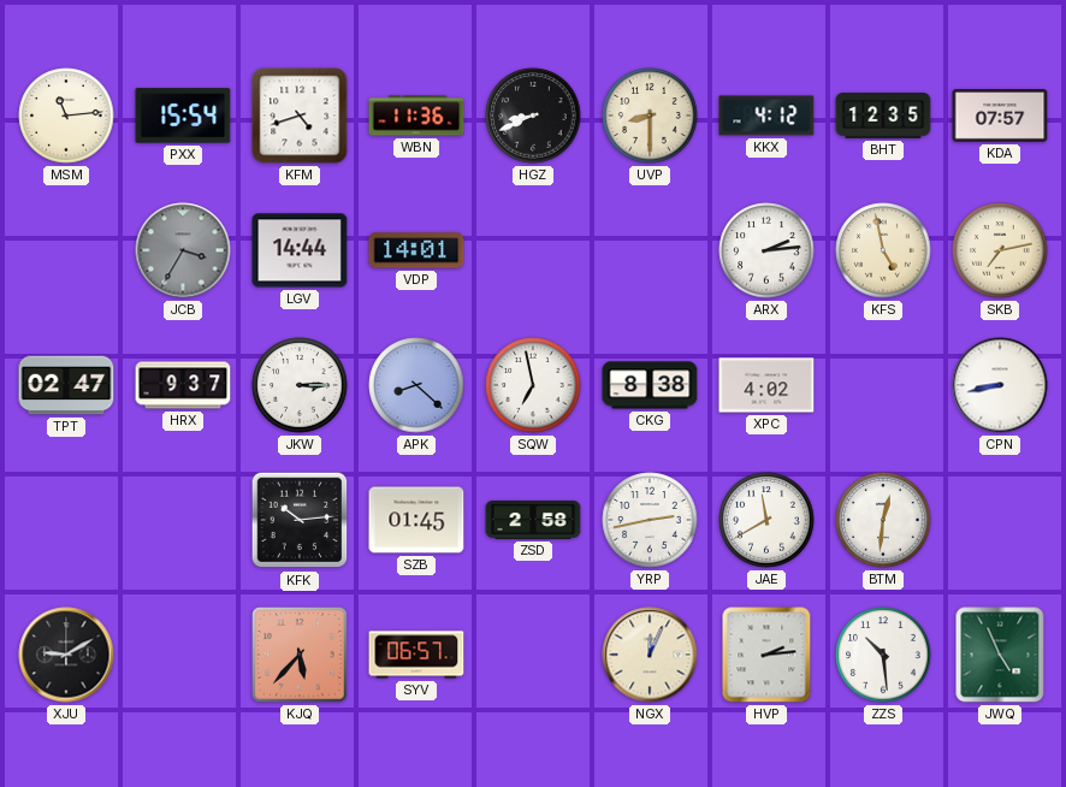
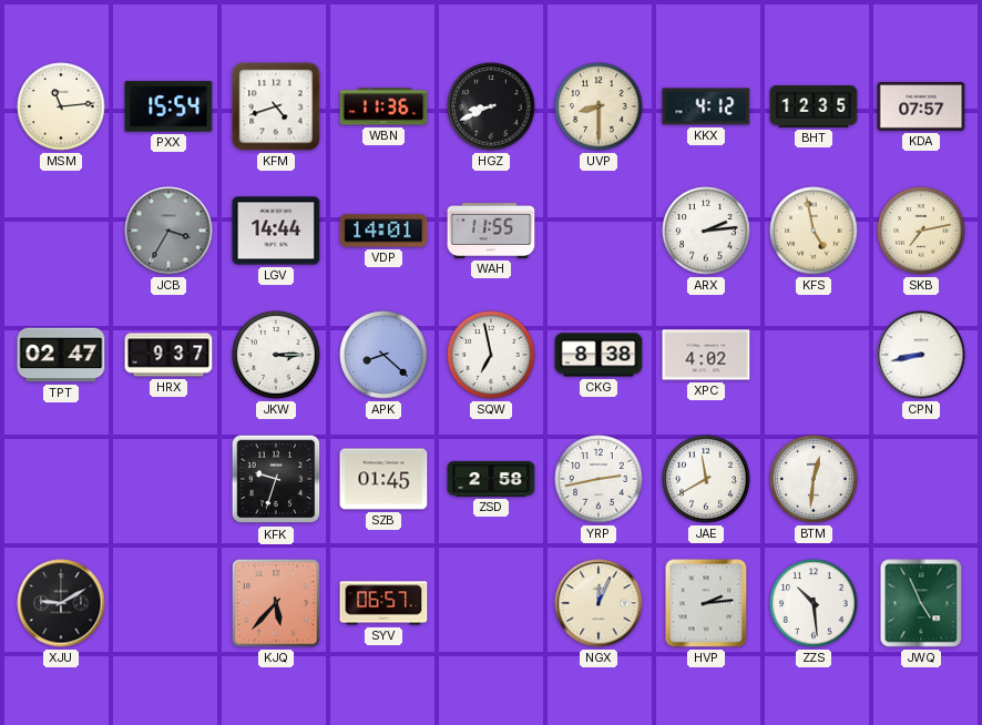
WAH: none -> 11:55
KFK: 10:14 -> 9:33
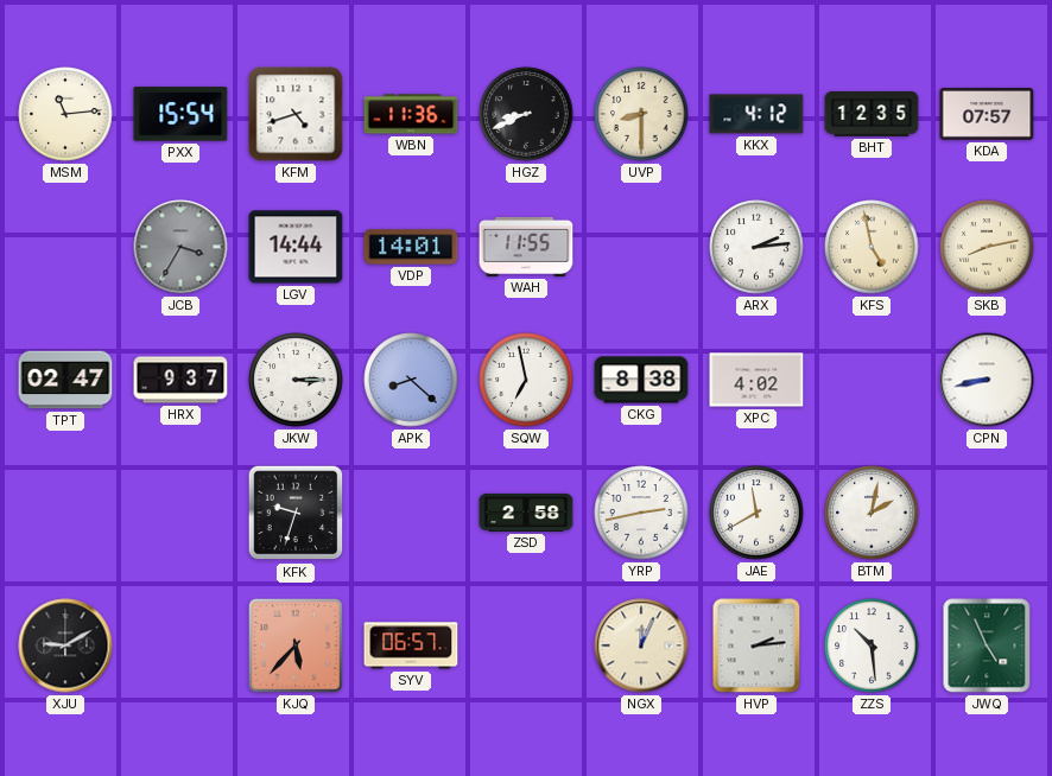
SKB: 7:13 -> 8:13
SZB: 01:45 -> none
BTM: 12:31 -> 2:02
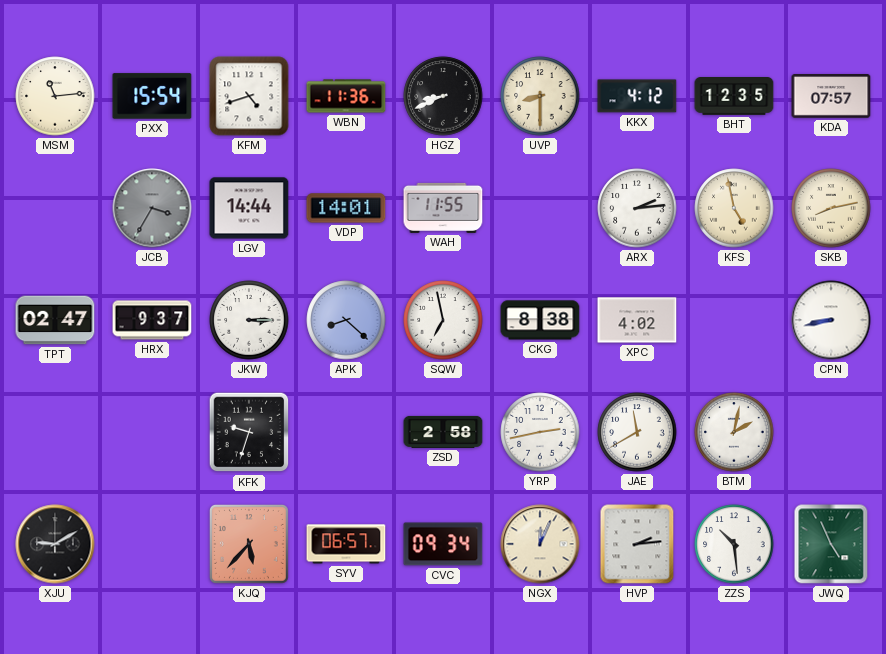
CVC: none -> 09:34
